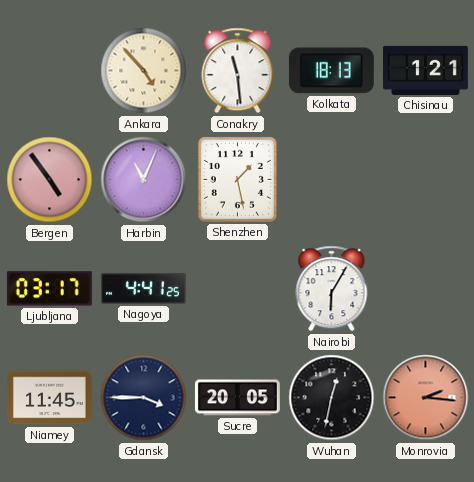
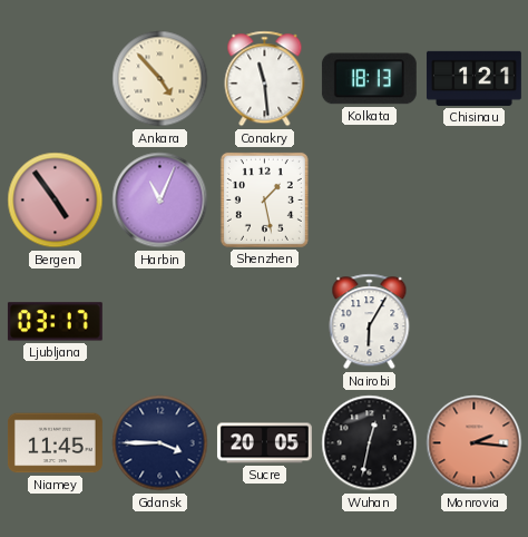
Nagoya: 4:41 -> none
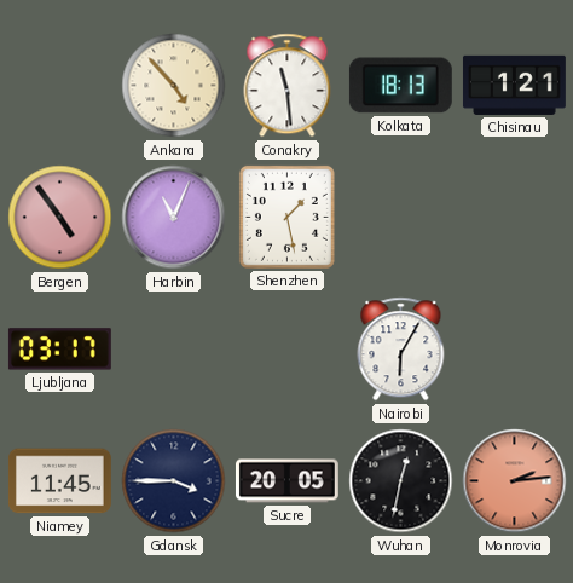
Monrovia: 2:16 -> 2:14
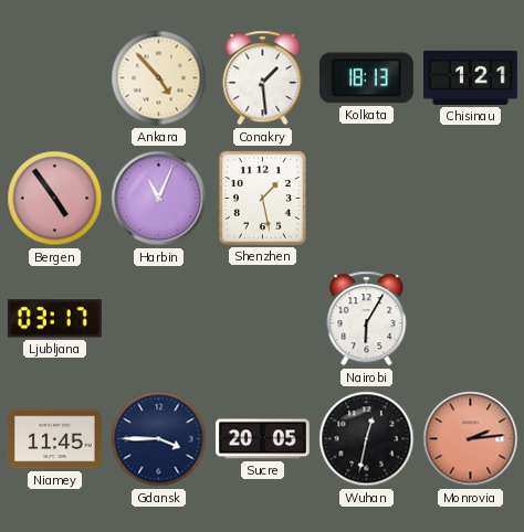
Conakry: 11:29 -> 1:29
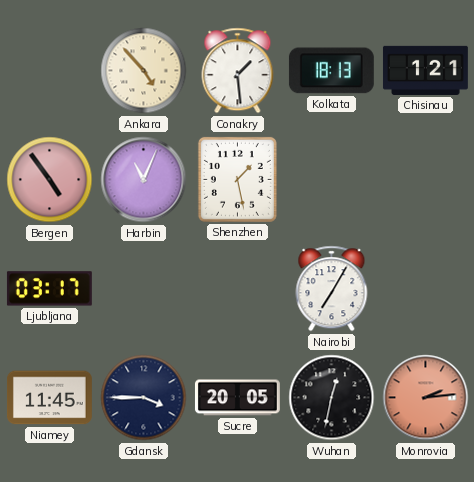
Nairobi: 6:05 -> 7:05
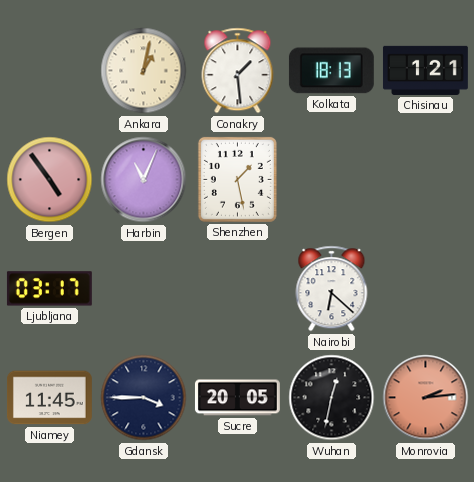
Ankara: 4:53 -> 1:02
Nairobi: 7:05 -> 6:22
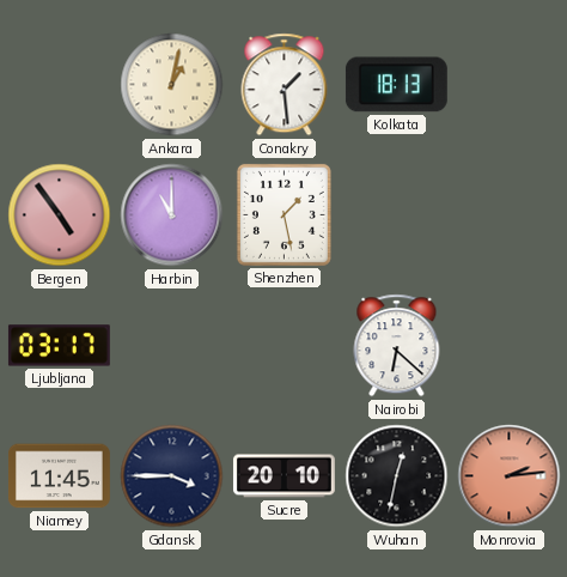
Chisinau: 1:21 -> none
Harbin: 11:04 -> 11:00
Sucre: 20:05 -> 20:10
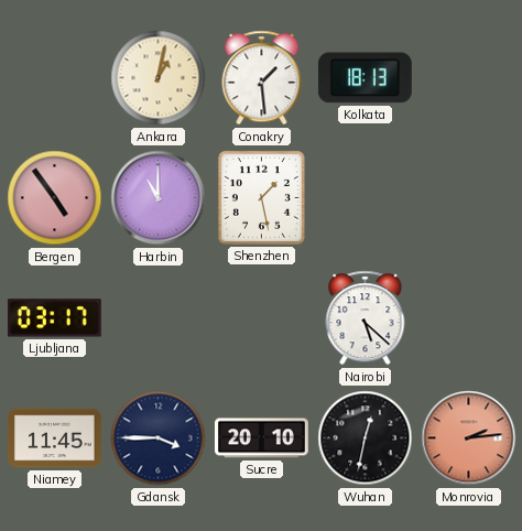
Nairobi: 6:22 -> 5:22
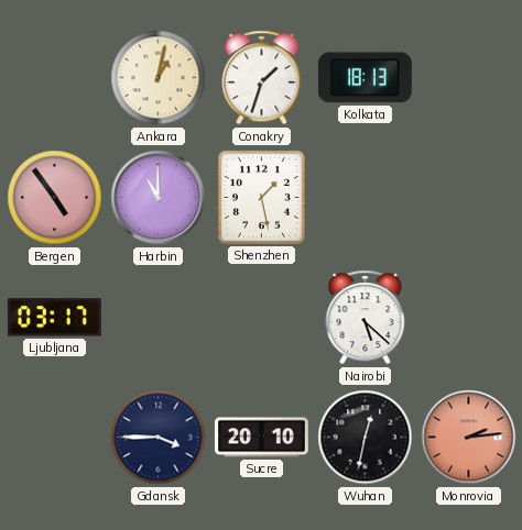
Conakry: 1:29 -> 1:33
Niamey: 11:45 -> none
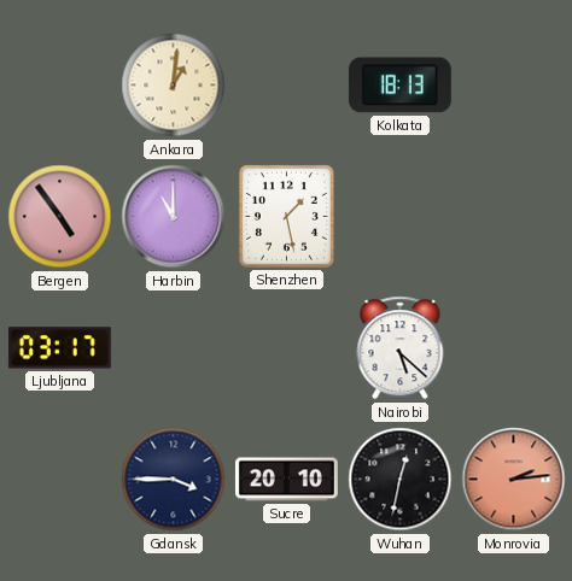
Ankara: 1:02 -> 1:01
Conakry: 1:33 -> none
